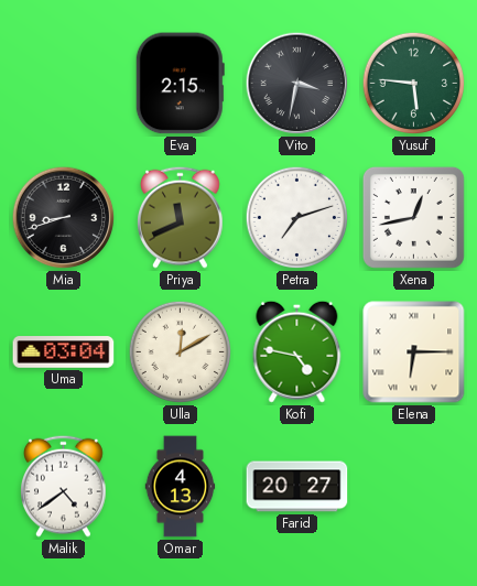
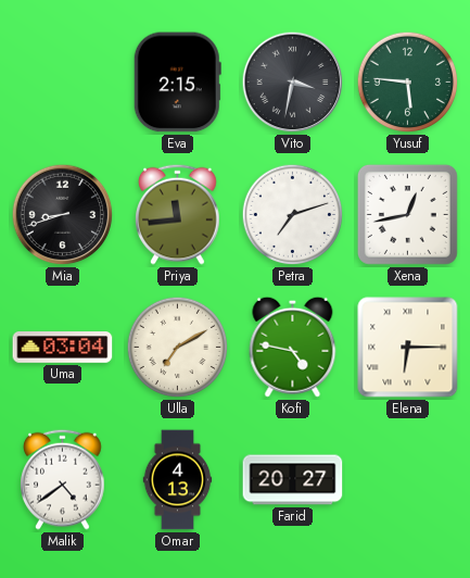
Priya: 11:41 -> 11:44
Ulla: 12:10 -> 7:10
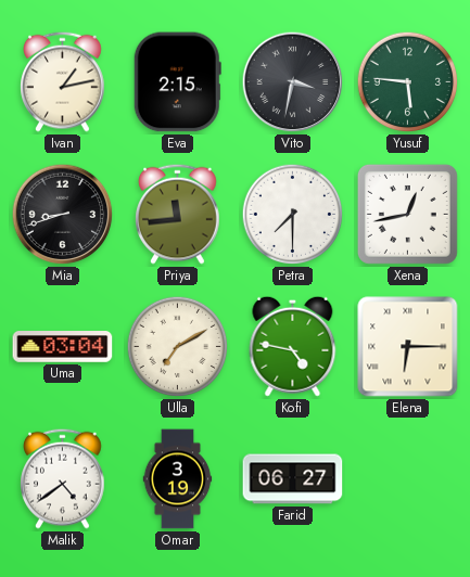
Ivan: none -> 1:13
Petra: 7:12 -> 7:30
Omar: 4:13 -> 3:19
Farid: 20:27 -> 06:27
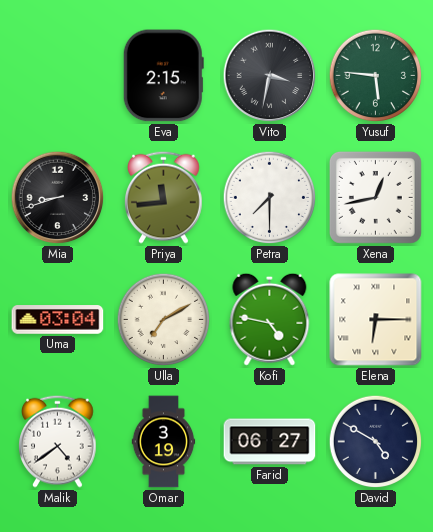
Ivan: 1:13 -> none
David: none -> 4:50
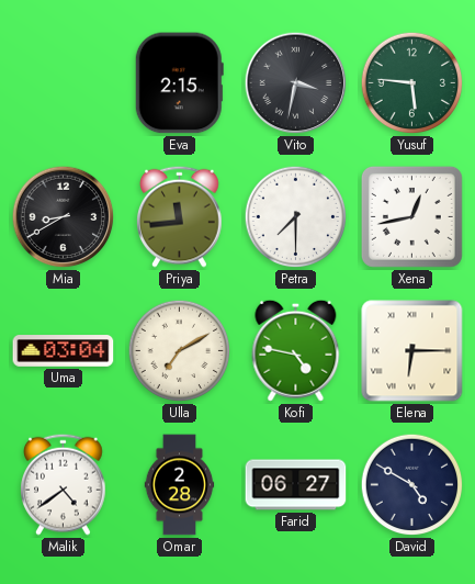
Mia: 8:42 -> 8:40
Omar: 3:19 -> 2:28
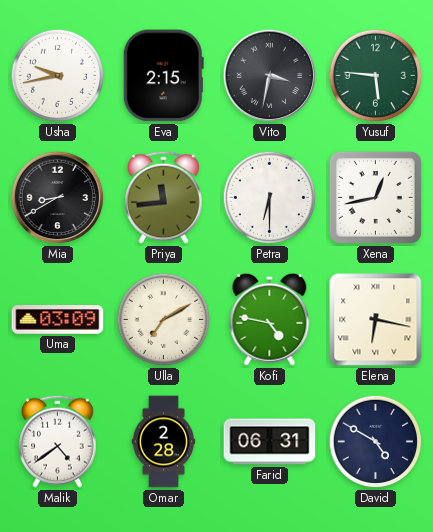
Usha: none -> 9:43
Petra: 7:30 -> 6:30
Uma: 03:04 -> 03:09
Elena: 6:15 -> 6:17
Farid: 06:27 -> 06:31
